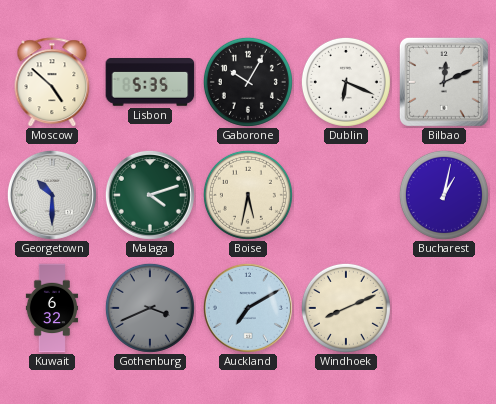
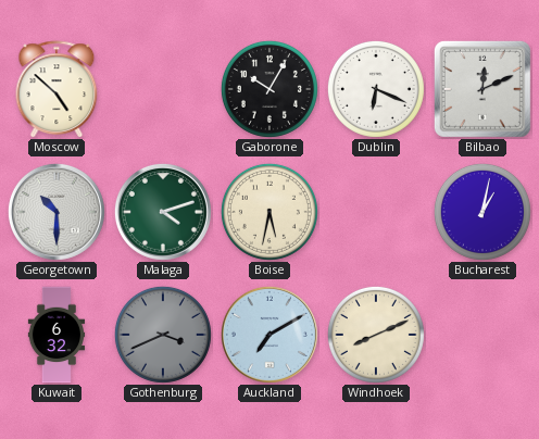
Lisbon: 5:35 -> none
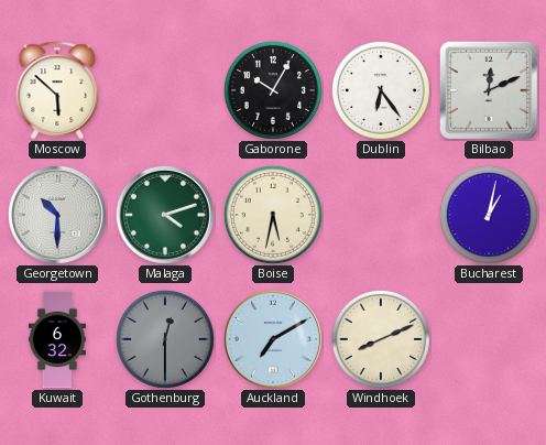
Moscow: 4:52 -> 5:52
Dublin: 6:19 -> 6:24
Gothenburg: 3:41 -> 12:30
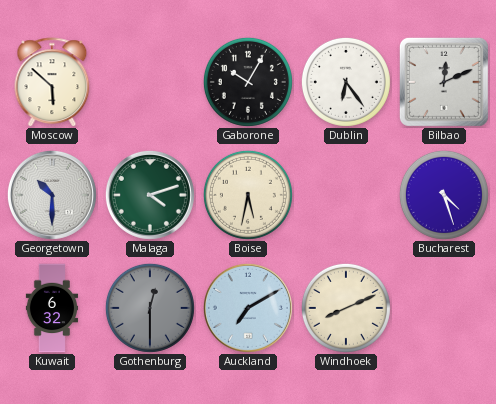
Bucharest: 1:02 -> 4:27
